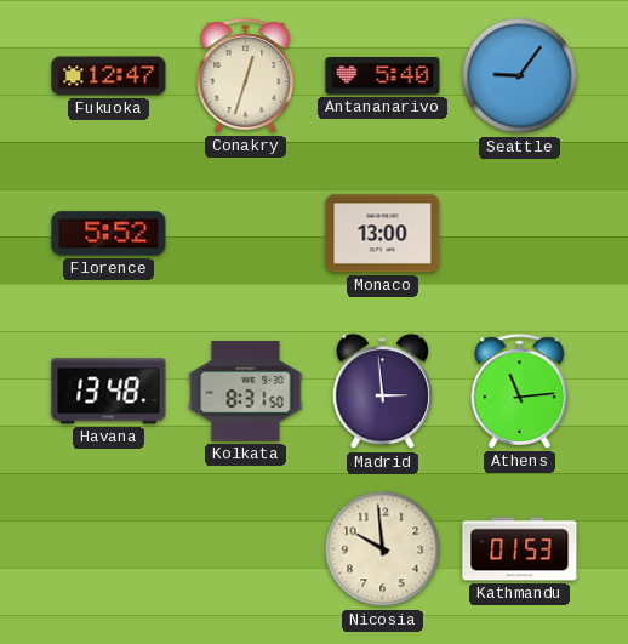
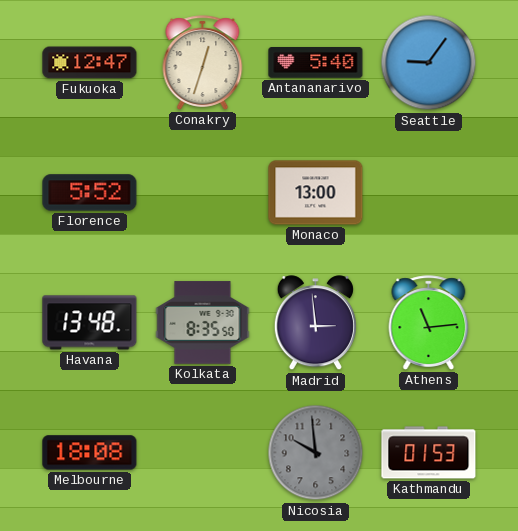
Kolkata: 8:31 -> 8:35
Melbourne: none -> 18:08
Nicosia dial: cream -> grey
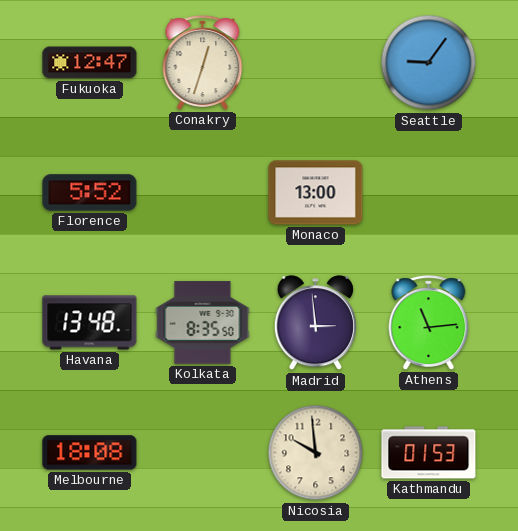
Antananarivo: 5:40 -> none
Nicosia dial: grey -> cream
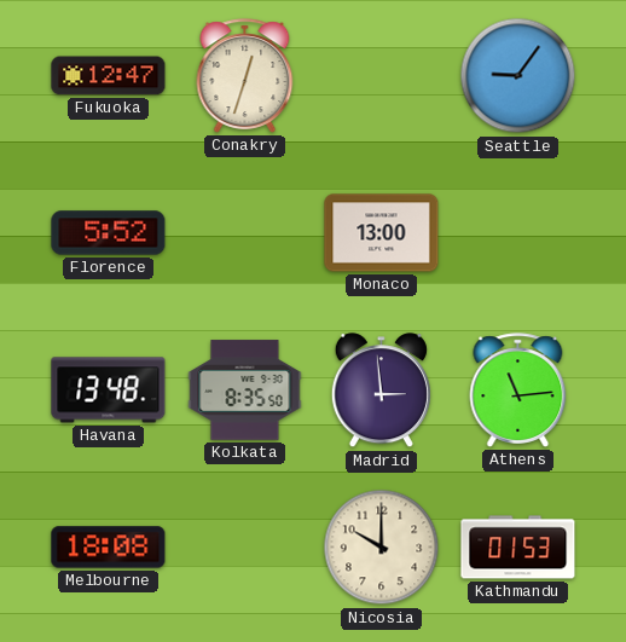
Nicosia: 9:59 -> 10:00
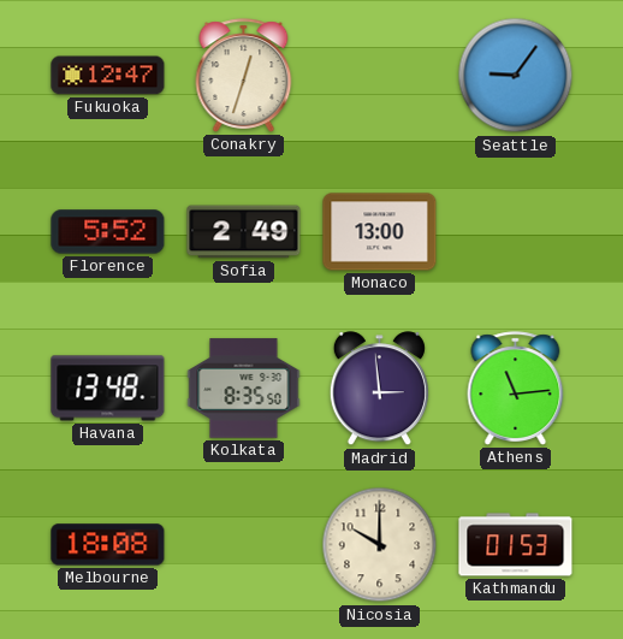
Sofia: none -> 2:49
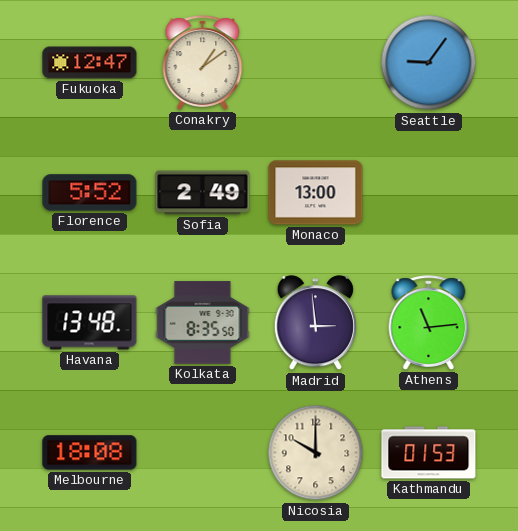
Conakry: 12:33 -> 1:09
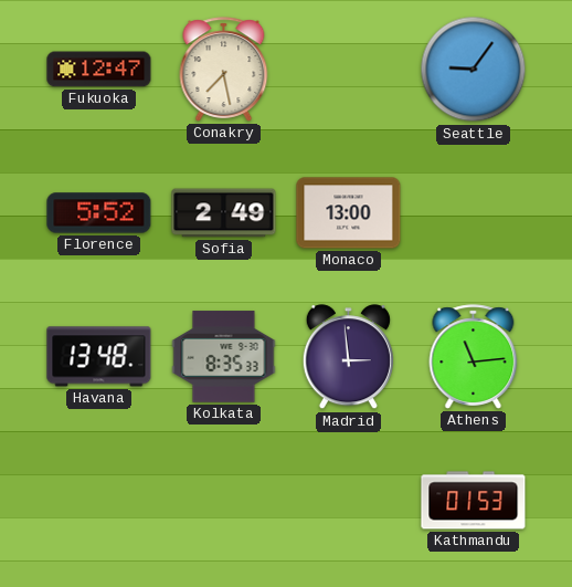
Conakry: 1:09 -> 7:28
Kolkata: 8:35:50 -> 8:35:33
Melbourne: 18:08 -> none
Nicosia: 10:00 -> none
